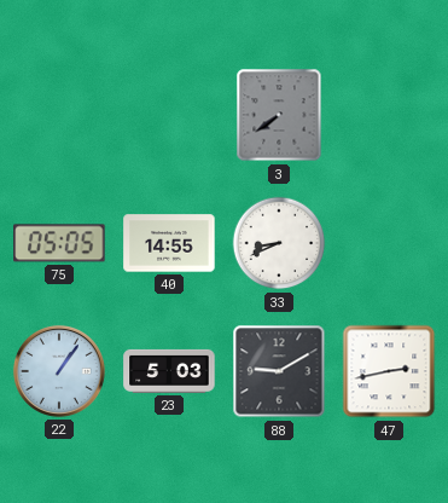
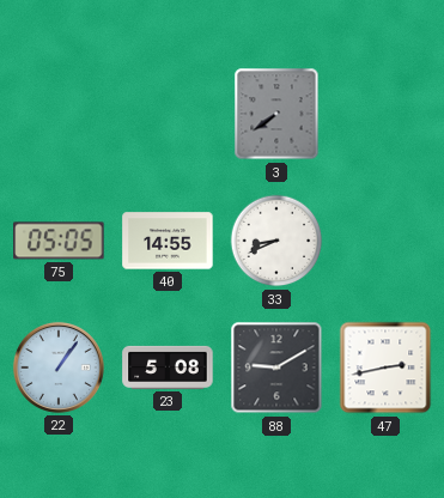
23: 5:03 -> 5:08
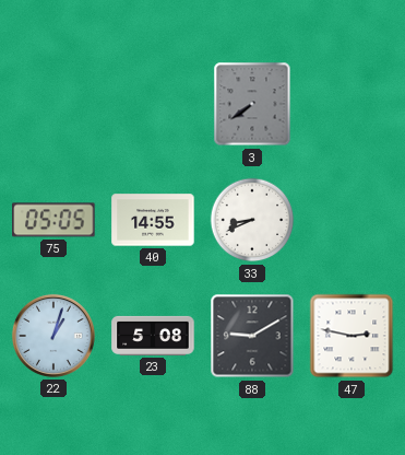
22: 1:06 -> 1:03
47: 2:43 -> 2:47
